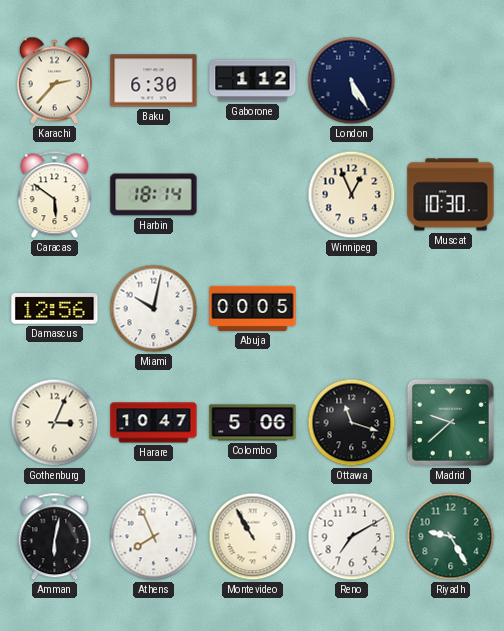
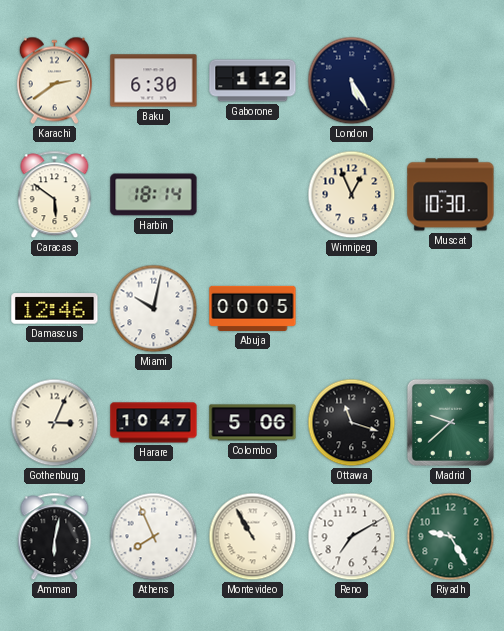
Karachi: 2:37 -> 2:39
Damascus: 12:56 -> 12:46
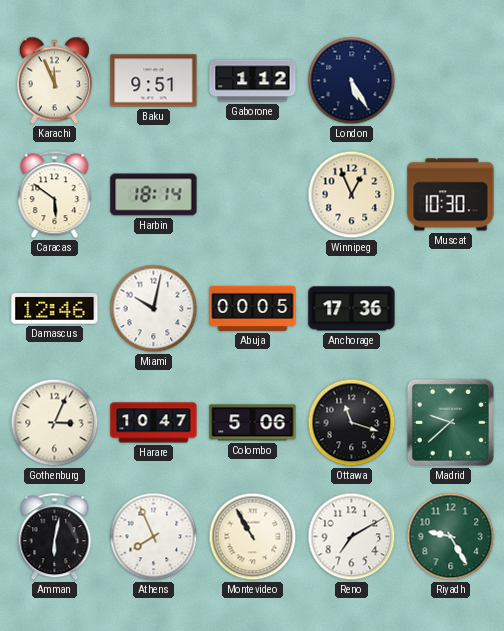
Karachi: 2:39 -> 11:56
Baku: 6:30 -> 9:51
Anchorage: none -> 17:36
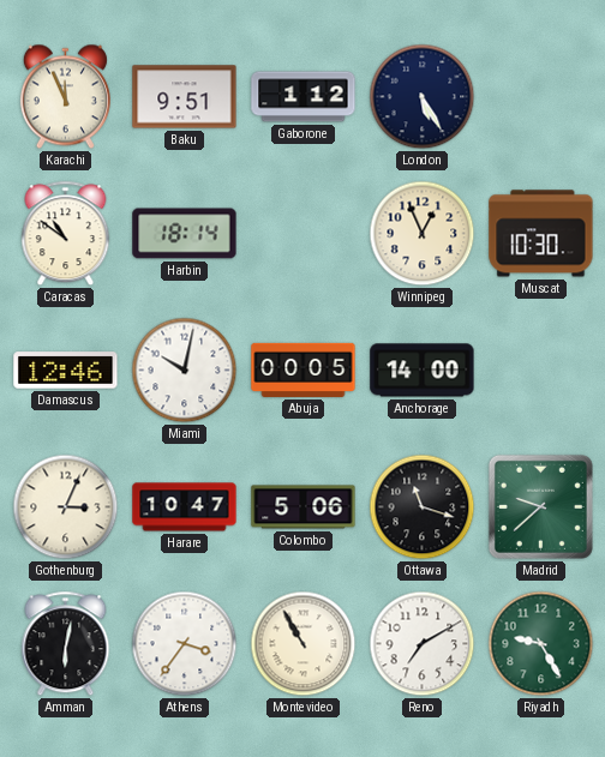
Caracas: 5:51 -> 10:51
Anchorage: 17:36 -> 14:00
Athens: 7:56 -> 3:36
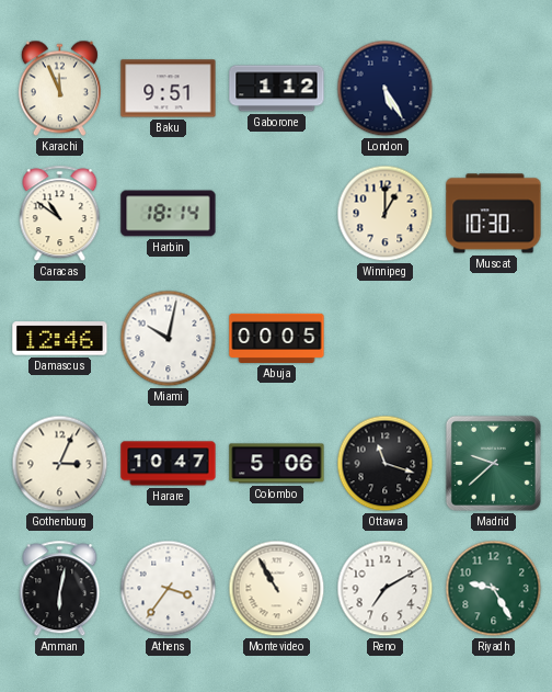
Winnipeg: 12:56 -> 1:00
Anchorage: 14:00 -> none
